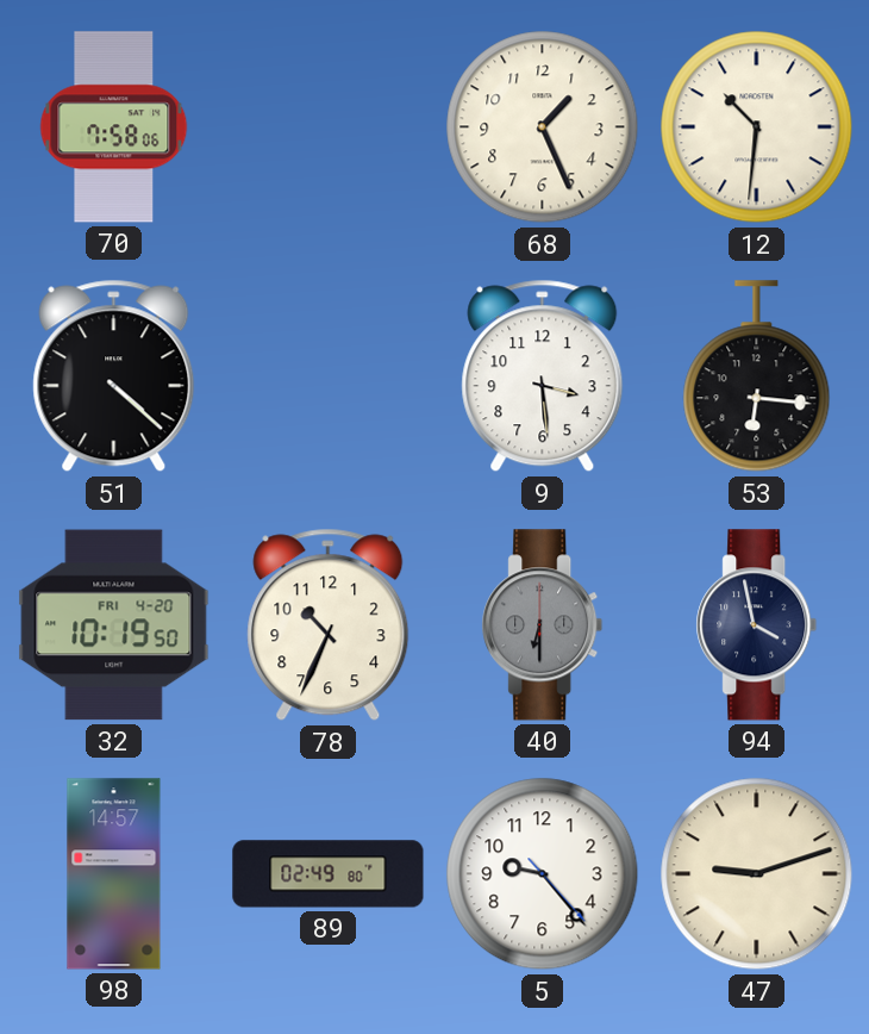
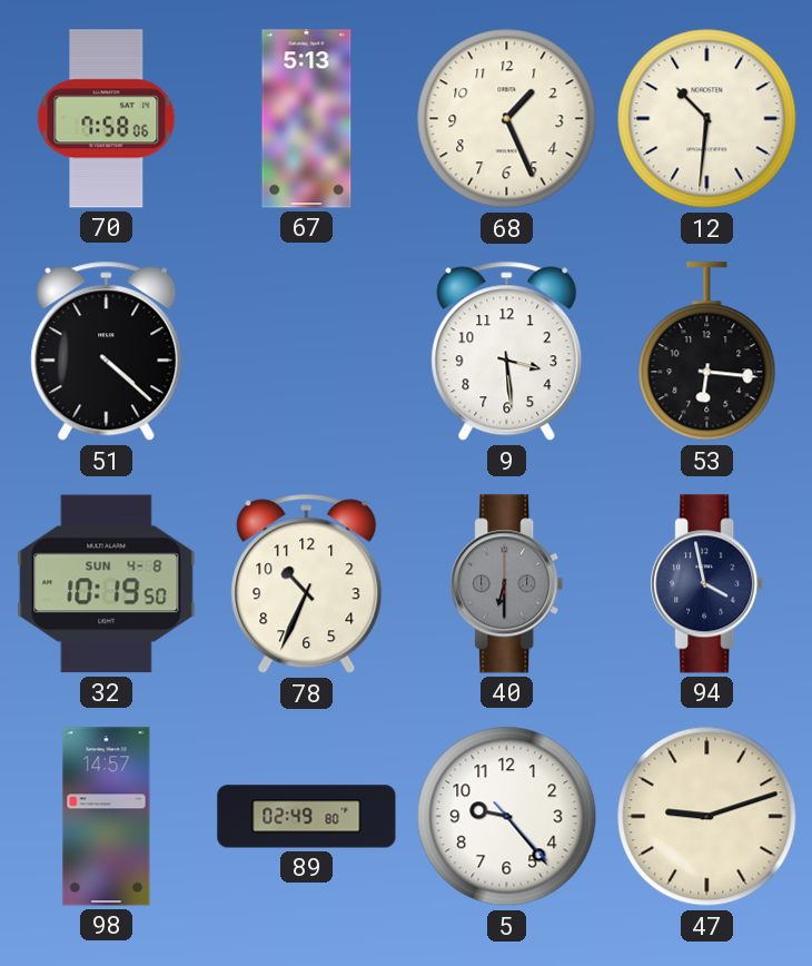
67: none -> 5:13
32 date: FRI 4-20 -> SUN 4-8
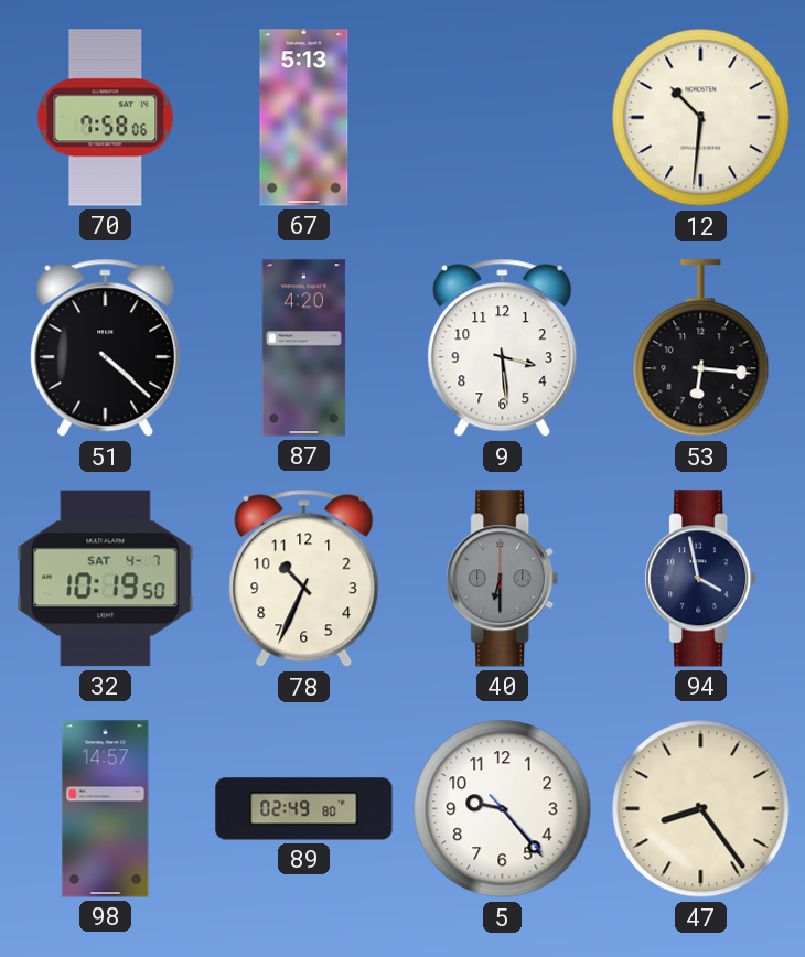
68: 1:26 -> none
87: none -> 4:20
32 date: SUN 4-8 -> SAT 4-7
47: 9:12 -> 8:24
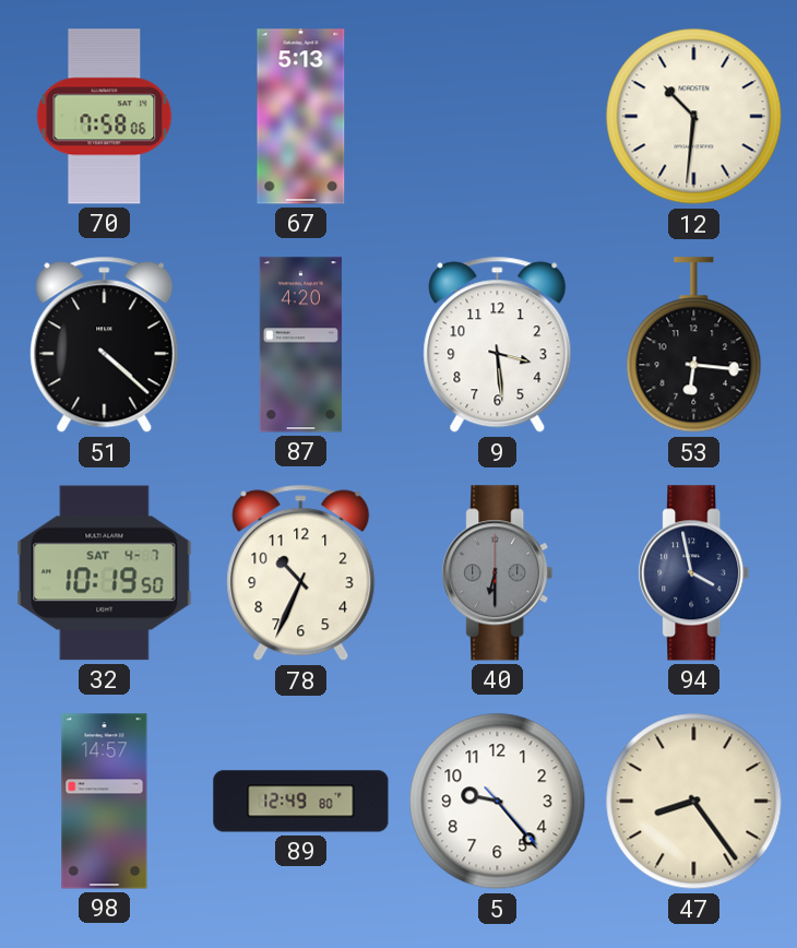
89: 02:49 -> 12:49
